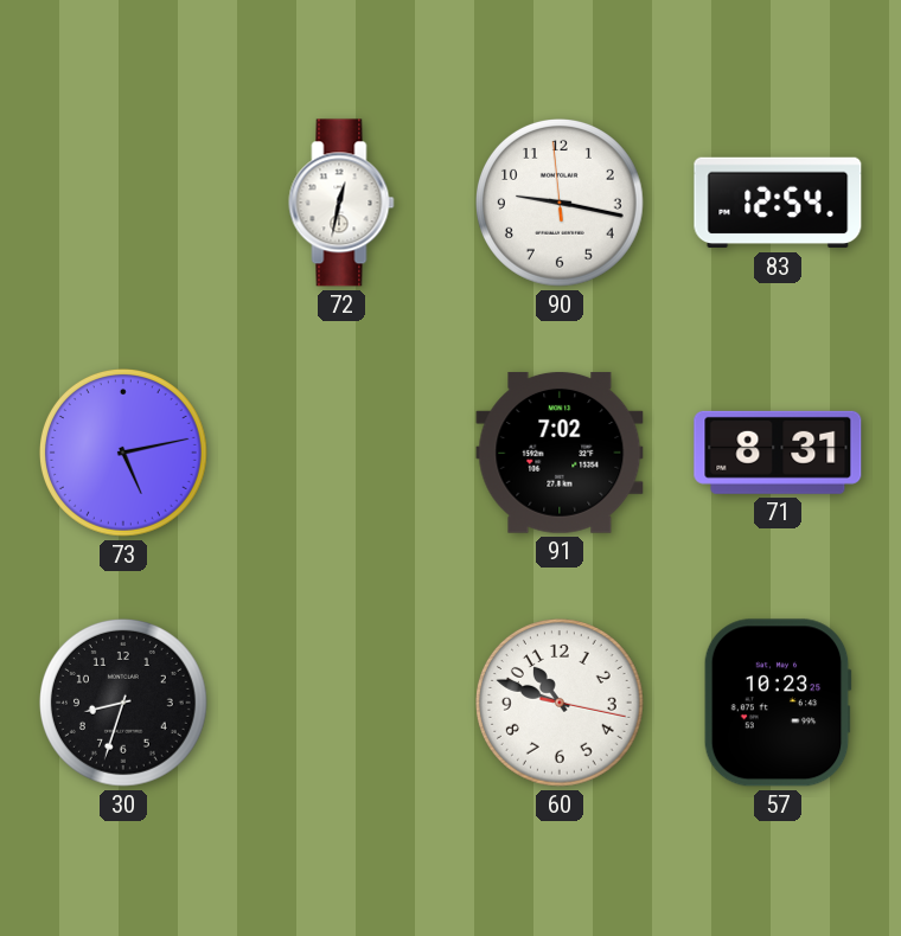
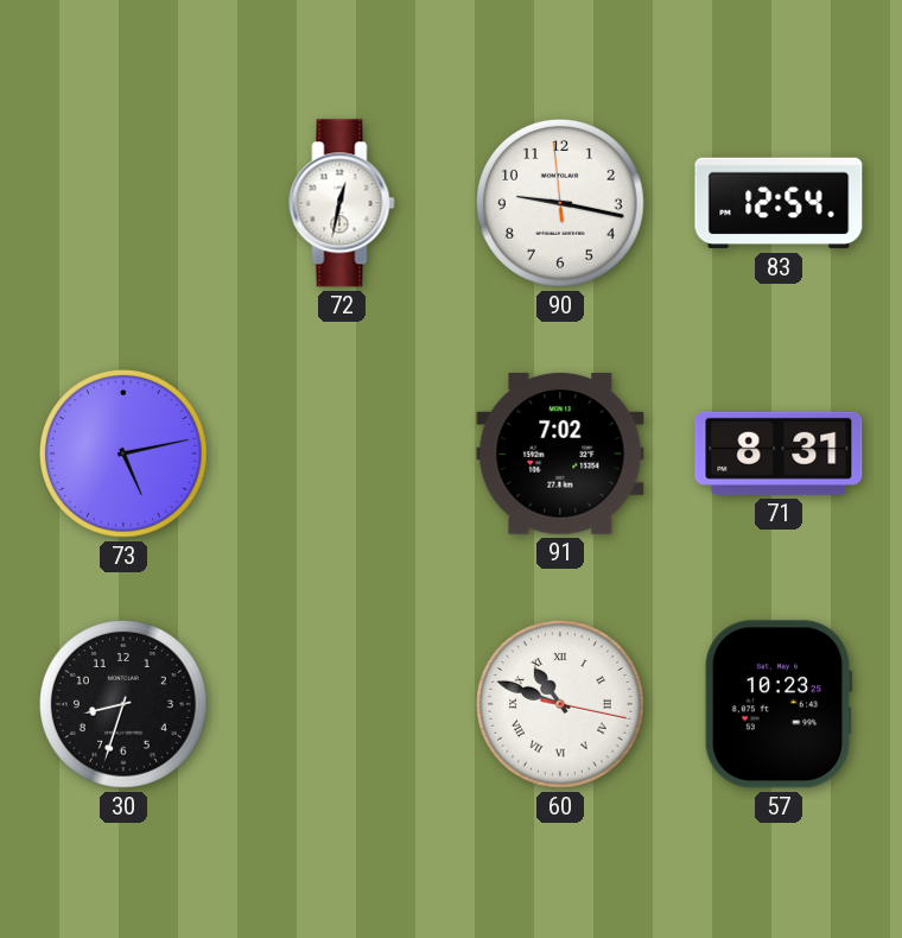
60 numerals: Arabic -> Roman
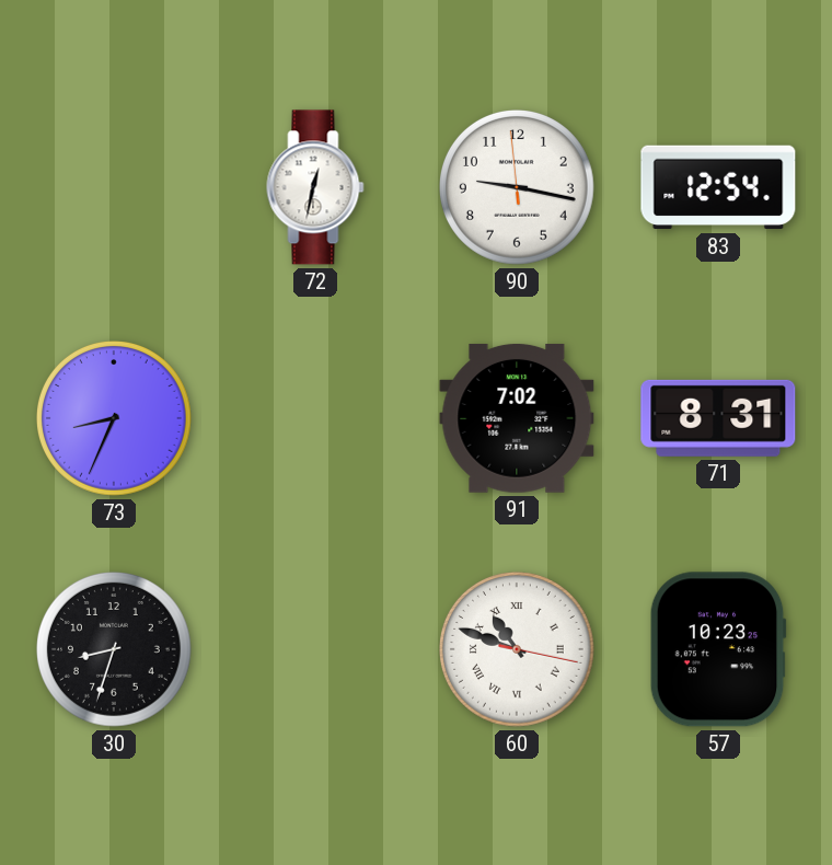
73: 5:13 -> 8:34
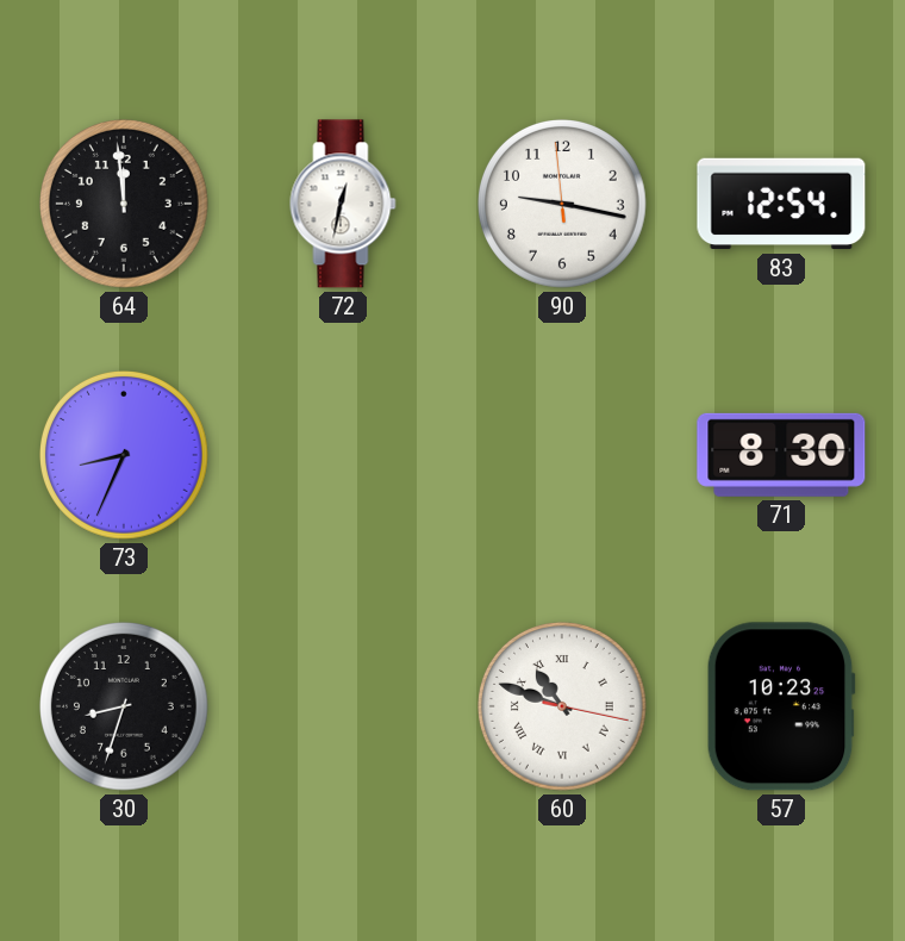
64: none -> 11:59
91: 7:02 -> none
71: 8:31 -> 8:30
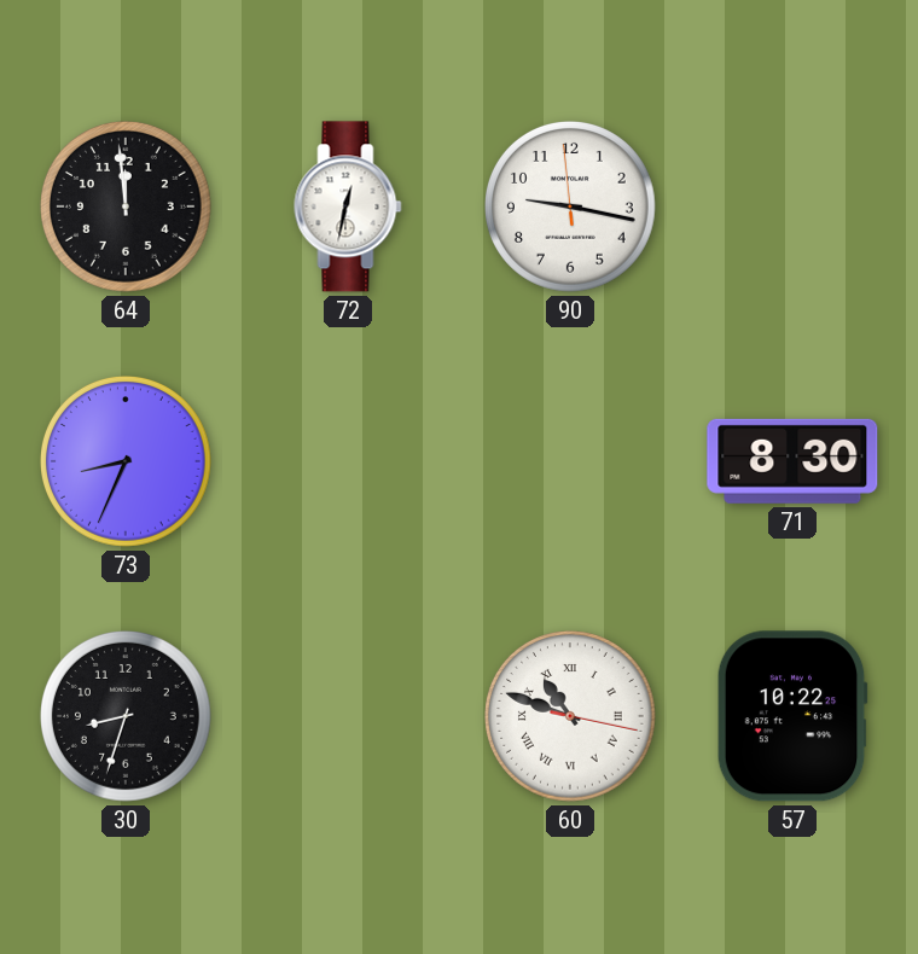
83: 12:54 -> none
57: 10:23 -> 10:22
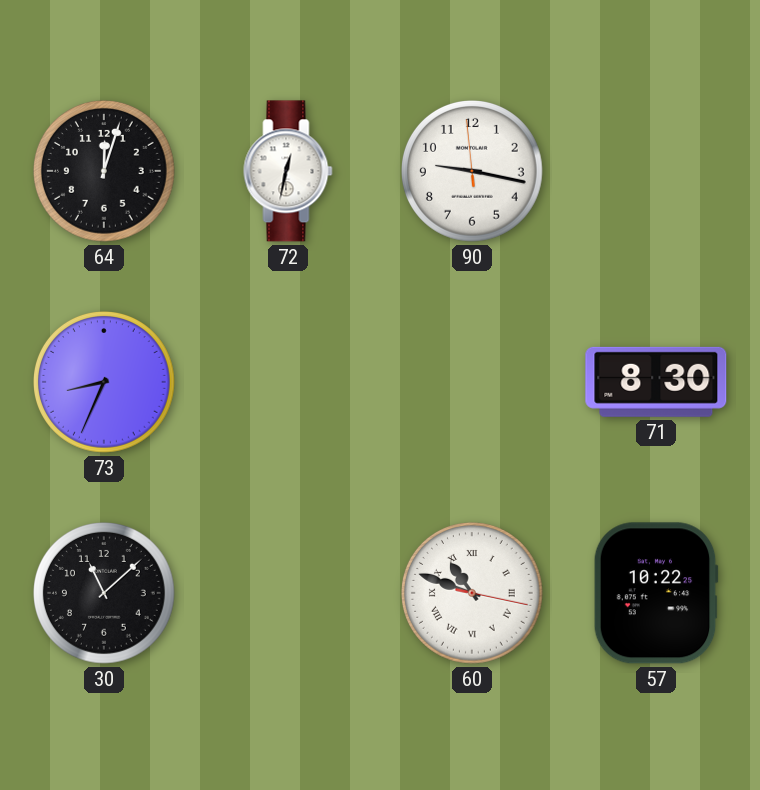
64: 11:59 -> 12:03
30: 8:33 -> 11:08
